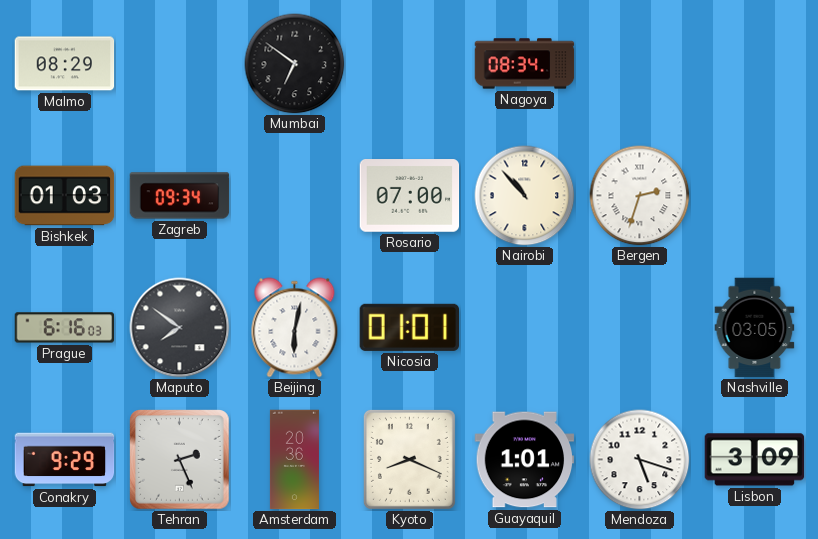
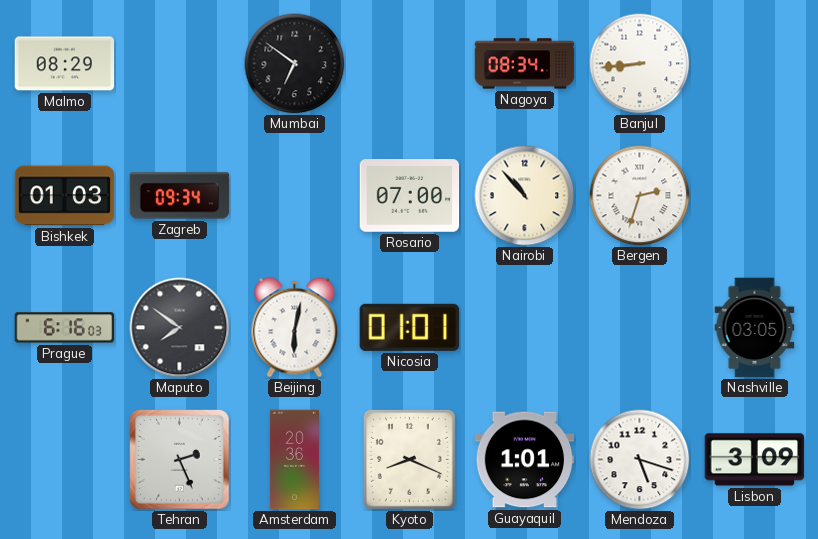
Banjul: none -> 8:44
Conakry: 9:29 -> none
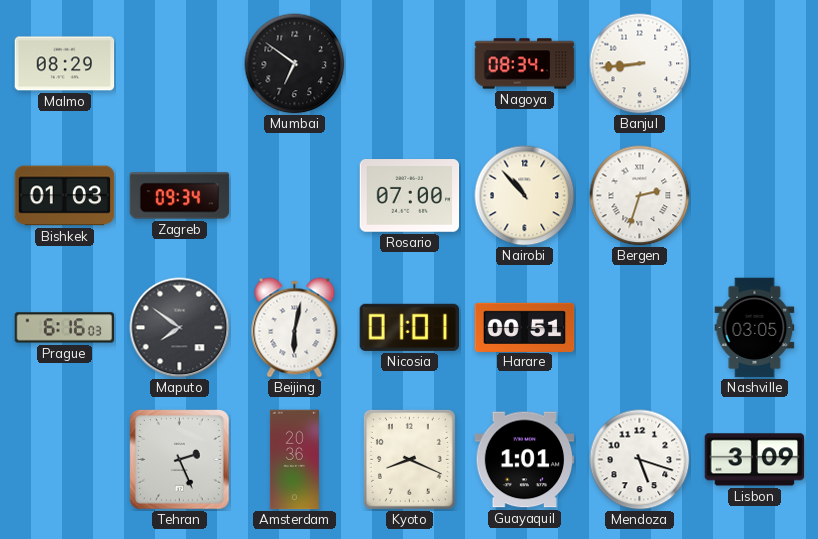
Harare: none -> 00:51
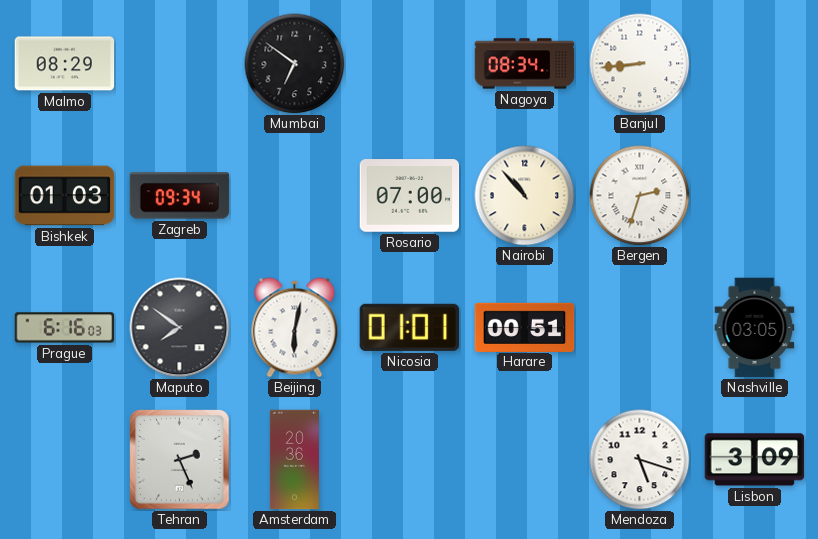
Kyoto: 8:19 -> none
Guayaquil: 1:01 -> none
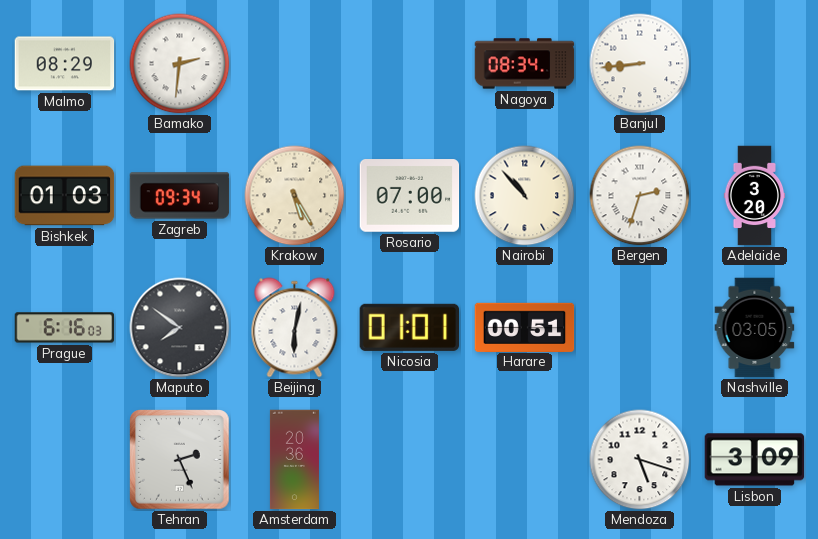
Bamako: none -> 2:31
Mumbai: 6:51 -> none
Krakow: none -> 5:25
Adelaide: none -> 3:20
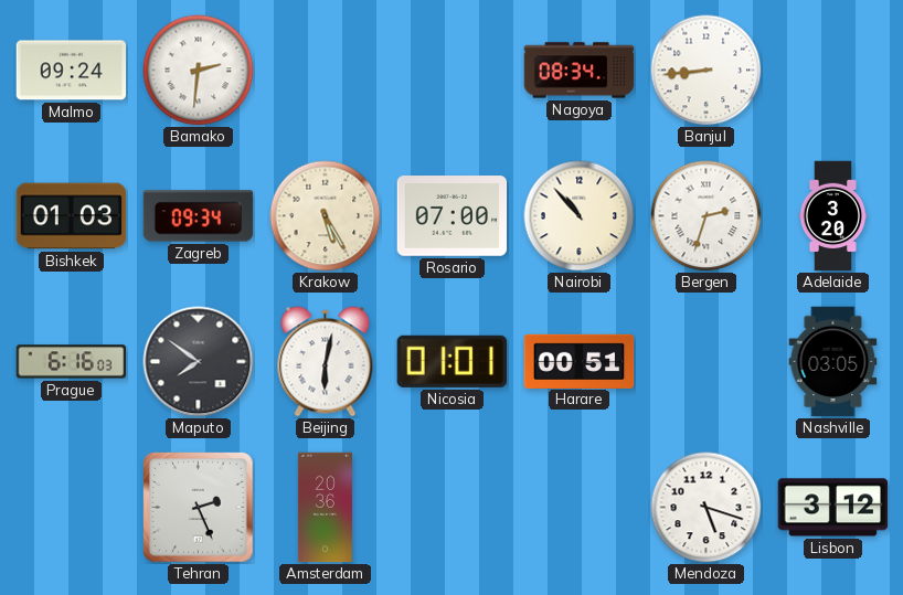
Malmo: 08:29 -> 09:24
Lisbon: 3:09 -> 3:12
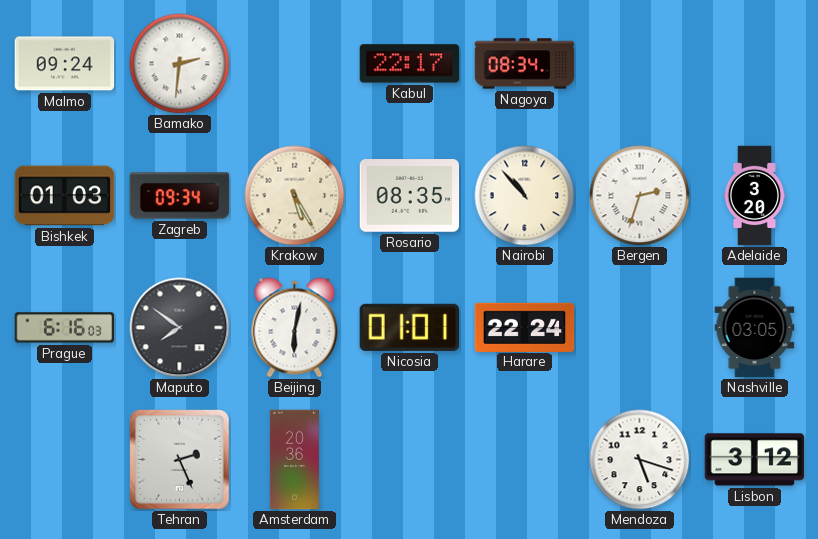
Kabul: none -> 22:17
Banjul: 8:44 -> none
Rosario: 07:00 -> 08:35
Harare: 00:51 -> 22:24
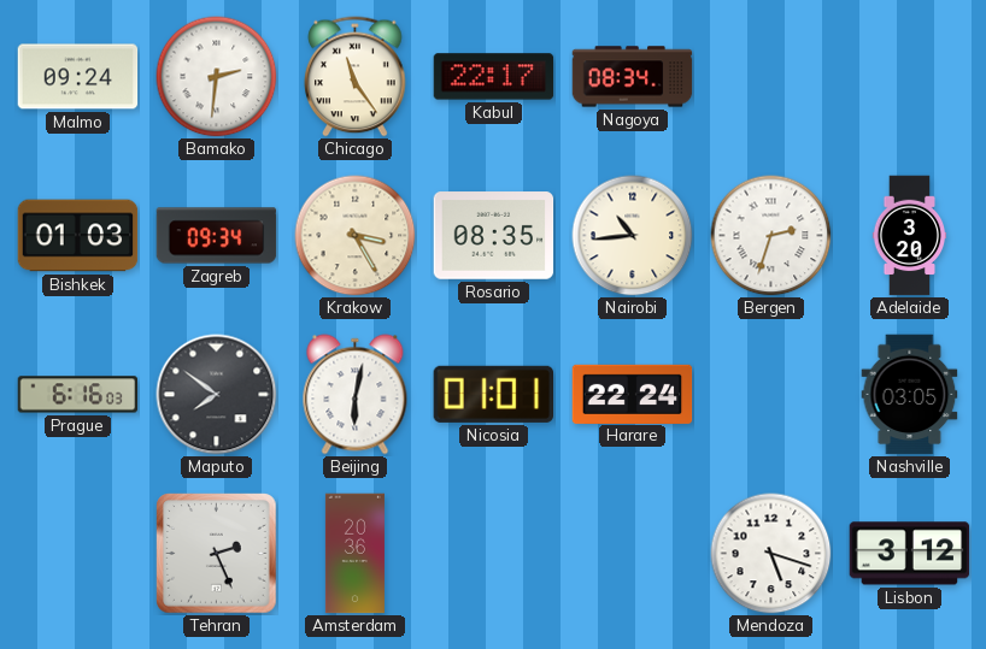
Chicago: none -> 11:24
Krakow: 5:25 -> 3:25
Nairobi: 10:53 -> 10:44
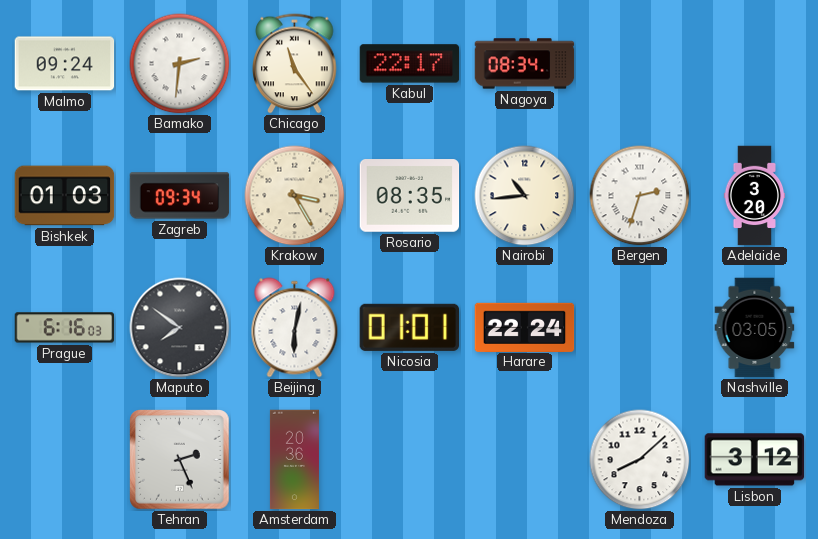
Mendoza: 5:18 -> 8:08
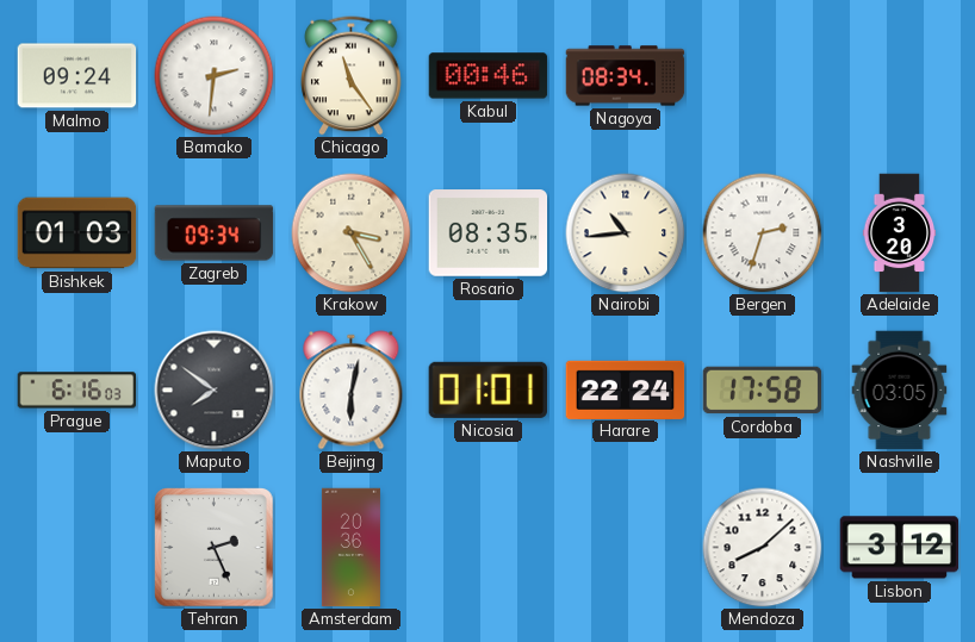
Kabul: 22:17 -> 00:46
Cordoba: none -> 17:58
